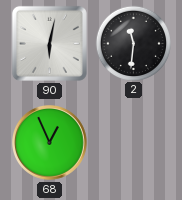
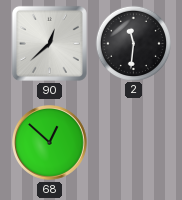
90: 6:02 -> 12:38
68: 12:56 -> 12:52
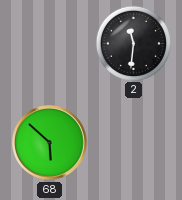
90: 12:38 -> none
68: 12:52 -> 5:52
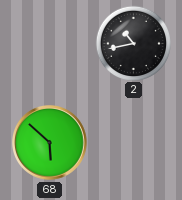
2: 11:31 -> 10:43
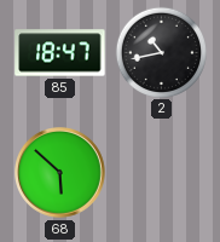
85: none -> 18:47
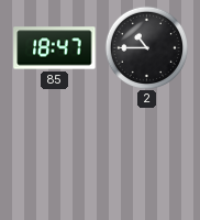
2: 10:43 -> 10:45
68: 5:52 -> none
